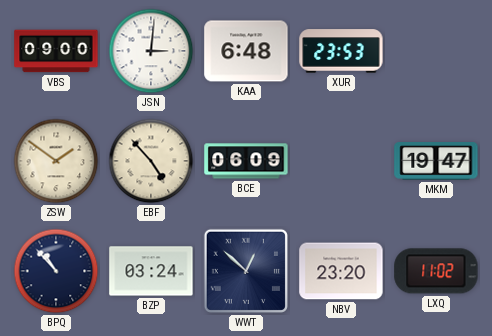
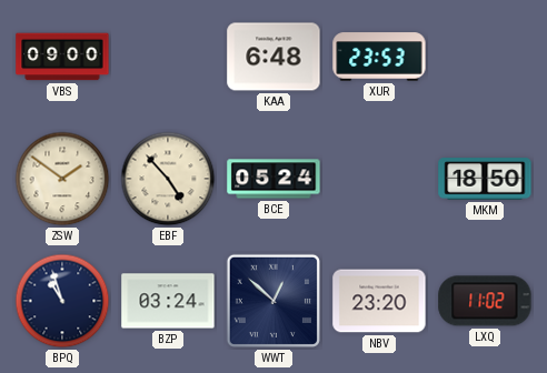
JSN: 3:01 -> none
BCE: 06:09 -> 05:24
MKM: 19:47 -> 18:50
BPQ: 10:53 -> 10:57
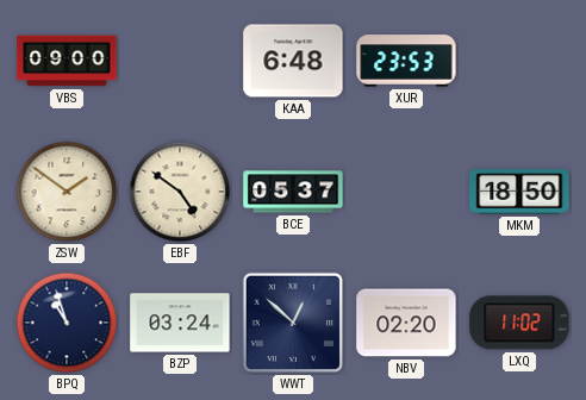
EBF: 4:53 -> 4:51
BCE: 05:24 -> 05:37
NBV: 23:20 -> 02:20
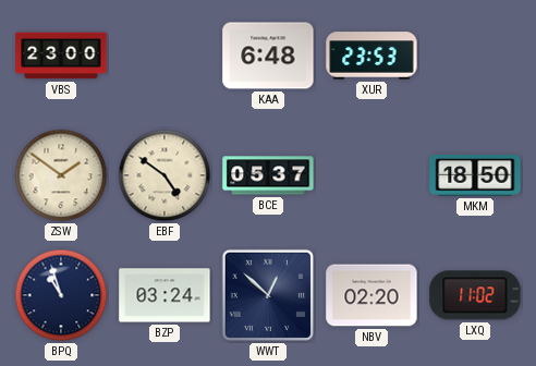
VBS: 09:00 -> 23:00
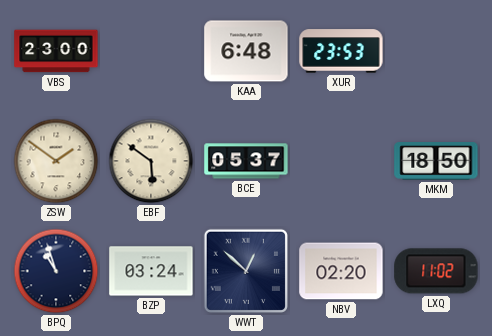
EBF: 4:51 -> 5:51
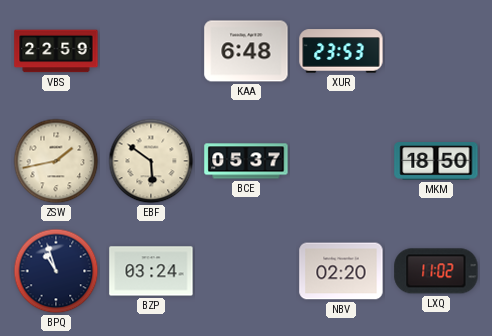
VBS: 23:00 -> 22:59
ZSW: 1:51 -> 1:43
WWT: 12:52 -> none
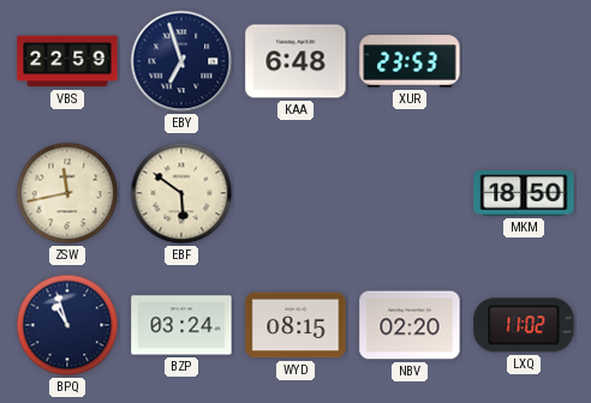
EBY: none -> 6:57
ZSW: 1:43 -> 11:43
BCE: 05:37 -> none
WYD: none -> 08:15
